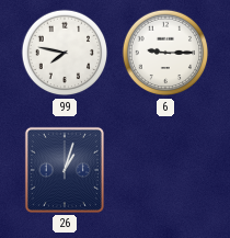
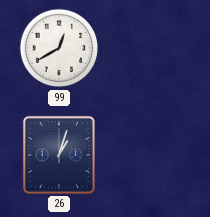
99: 7:47 -> 12:40
6: 9:15 -> none
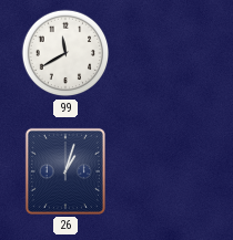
99: 12:40 -> 11:40
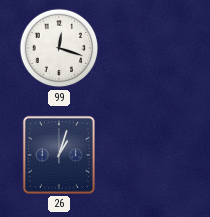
99: 11:40 -> 12:18
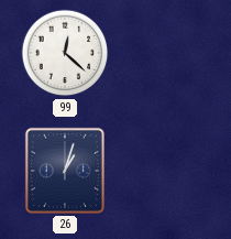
99: 12:18 -> 12:22
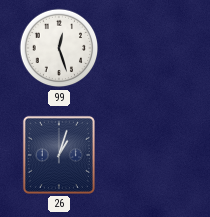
99: 12:22 -> 12:27
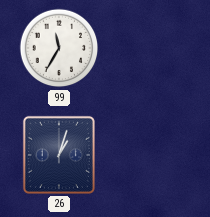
99: 12:27 -> 11:35
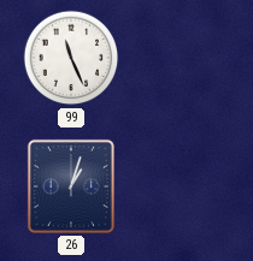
99: 11:35 -> 11:26
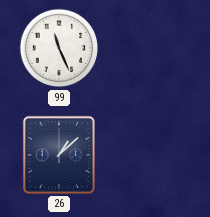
26: 1:03 -> 1:08
